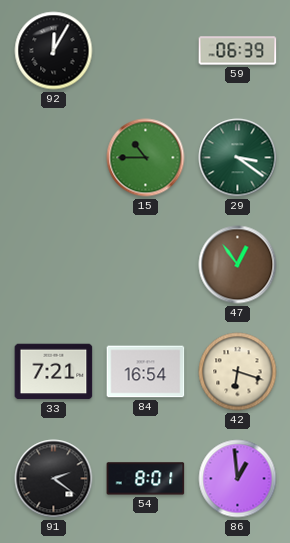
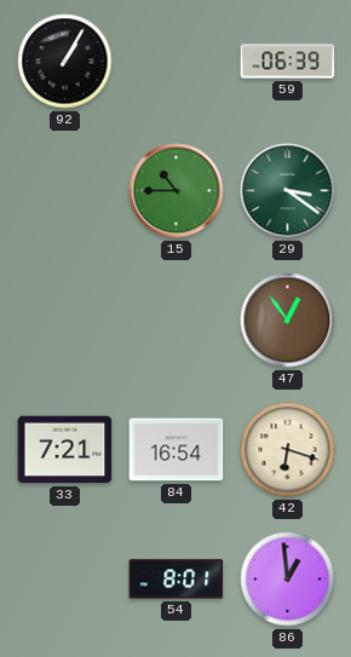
92: 12:05 -> 1:05
91: 2:21 -> none
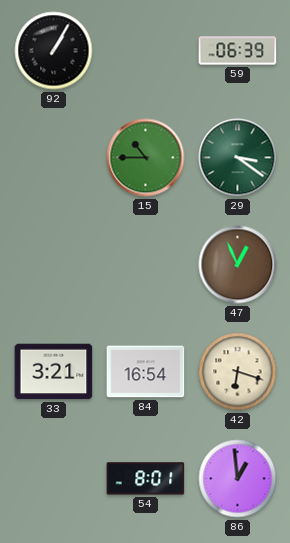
47: 12:54 -> 12:56
33: 7:21 -> 3:21
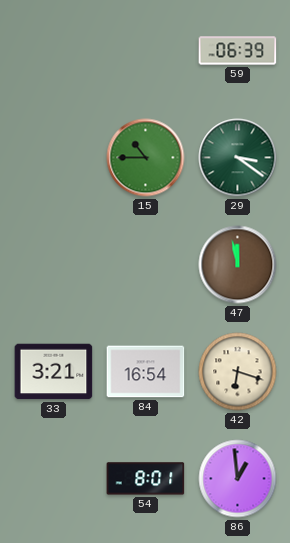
92: 1:05 -> none
47: 12:56 -> 11:58
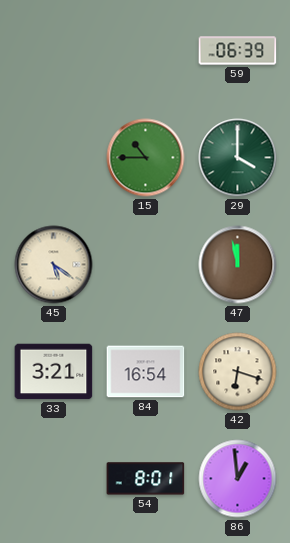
29: 3:21 -> 4:00
45: none -> 5:21
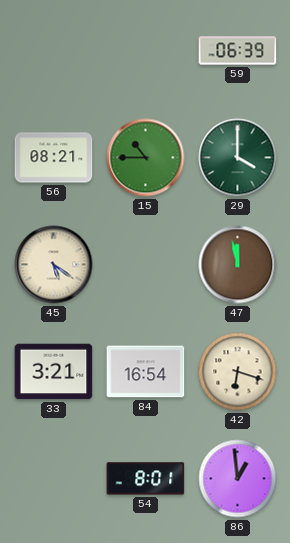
56: none -> 08:21
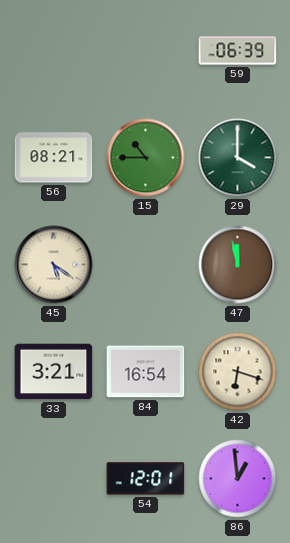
54: 8:01 -> 12:01
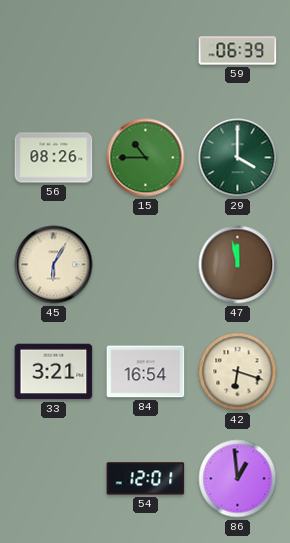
56: 08:21 -> 08:26
45: 5:21 -> 6:05
